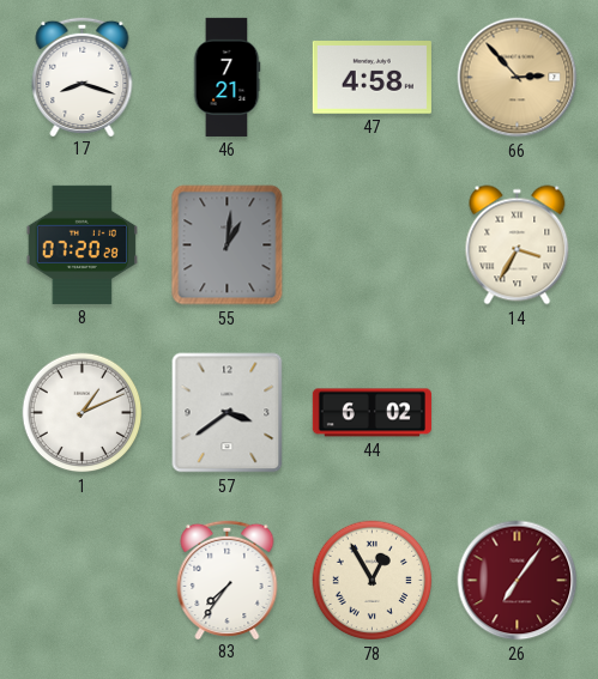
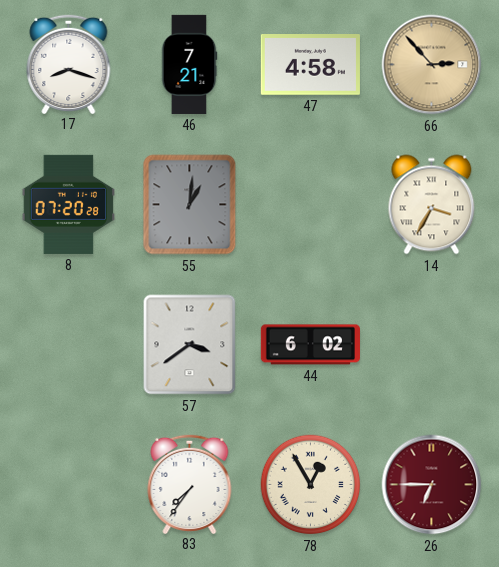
1: 1:11 -> none
26: 7:06 -> 6:45
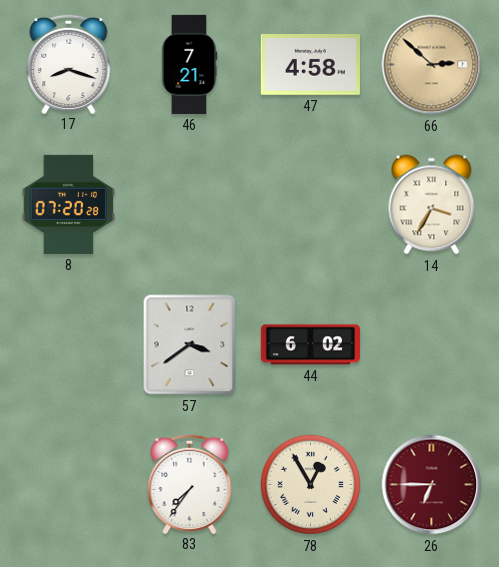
66: 2:53 -> 2:52
55: 1:01 -> none
